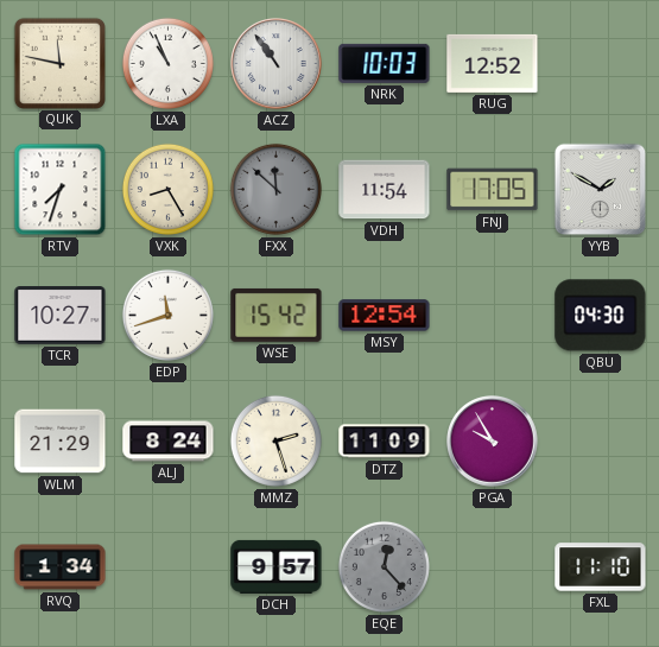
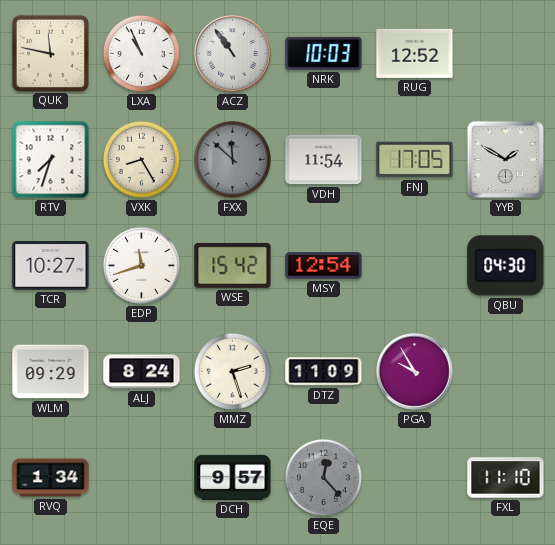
WLM: 21:29 -> 09:29
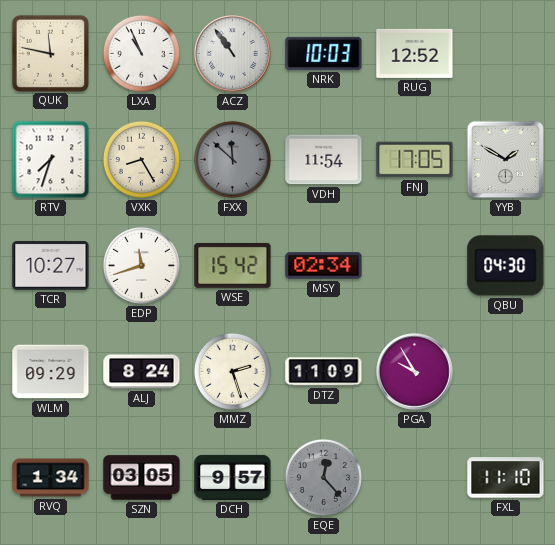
MSY: 12:54 -> 02:34
SZN: none -> 03:05
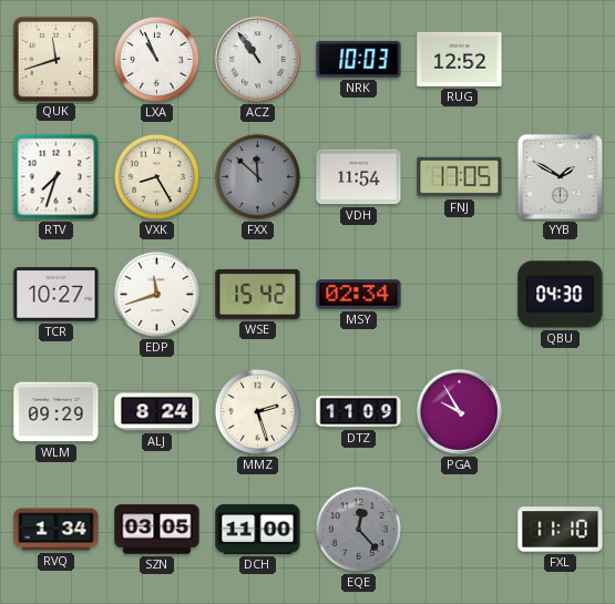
QUK: 11:47 -> 11:42
DCH: 9:57 -> 11:00
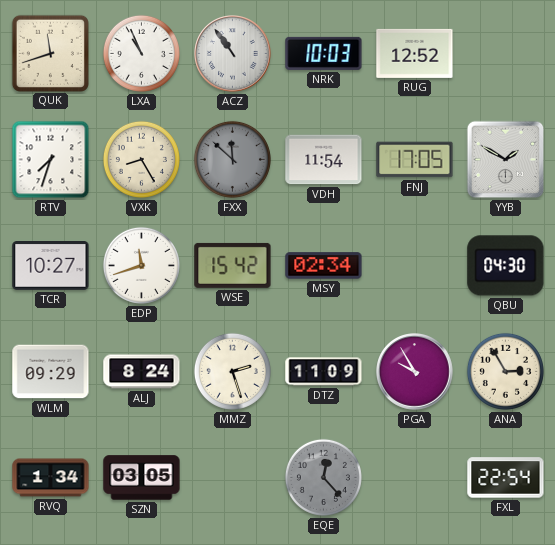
ANA: none -> 2:55
DCH: 11:00 -> none
FXL: 11:10 -> 22:54
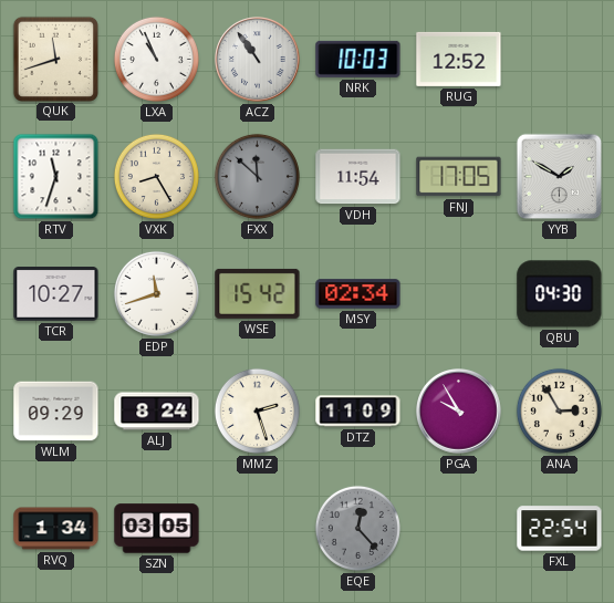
RTV: 7:33 -> 11:33
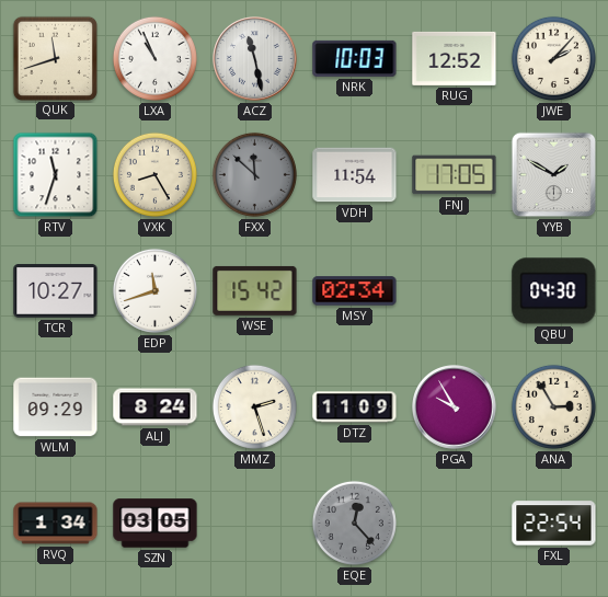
ACZ: 10:54 -> 11:28
JWE: none -> 2:07
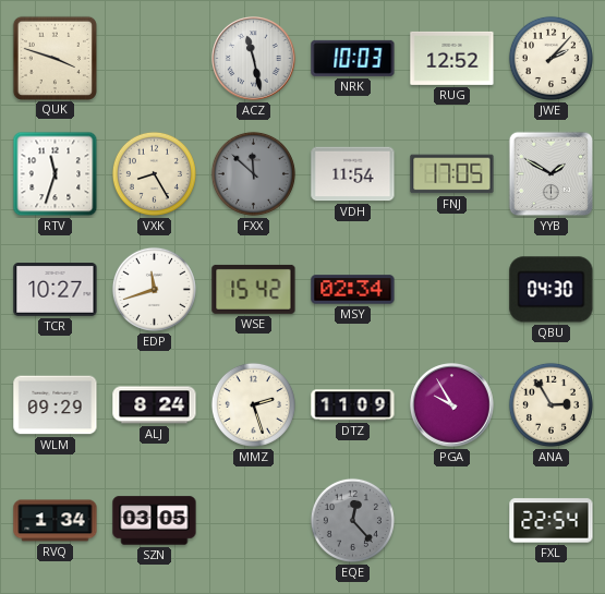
QUK: 11:42 -> 3:48
LXA: 10:56 -> none
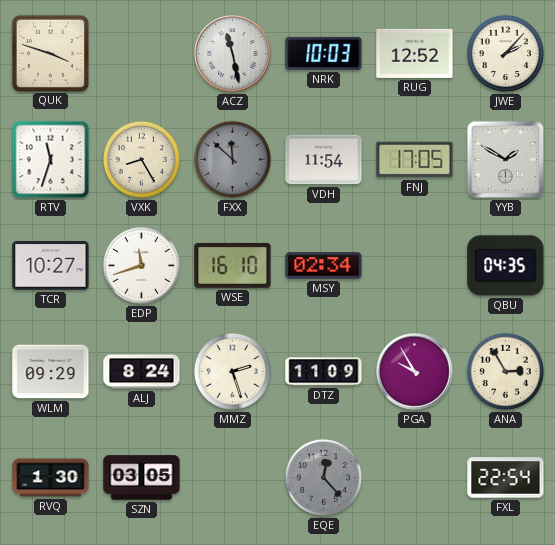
WSE: 15:42 -> 16:10
QBU: 04:30 -> 04:35
RVQ: 1:34 -> 1:30
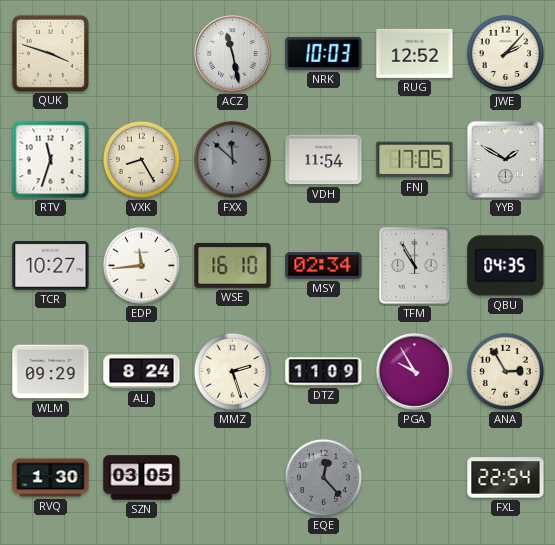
EDP: 11:42 -> 11:44
TFM: none -> 10:55
